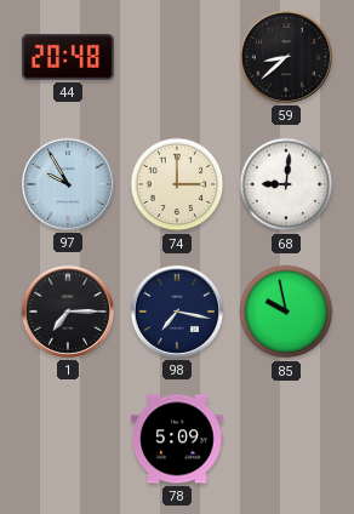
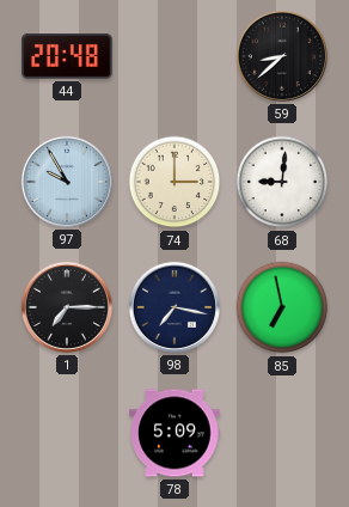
85: 9:58 -> 6:58
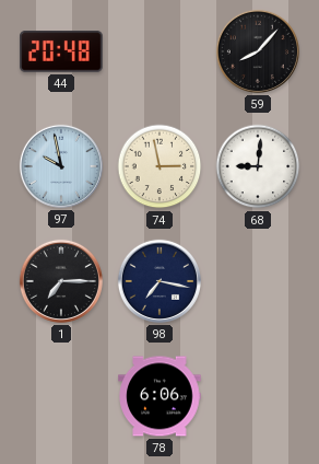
59: 8:38 -> 8:07
97: 9:55 -> 9:58
74: 3:00 -> 2:58
85: 6:58 -> none
78: 5:09 -> 6:06
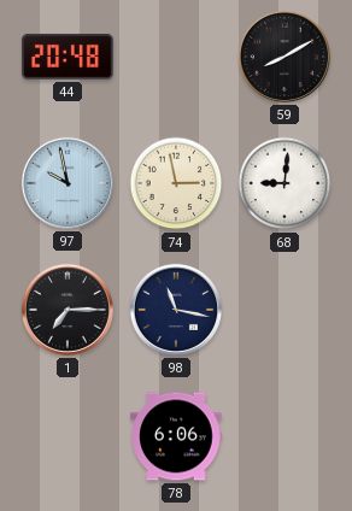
59: 8:07 -> 8:10
98: 7:17 -> 11:17
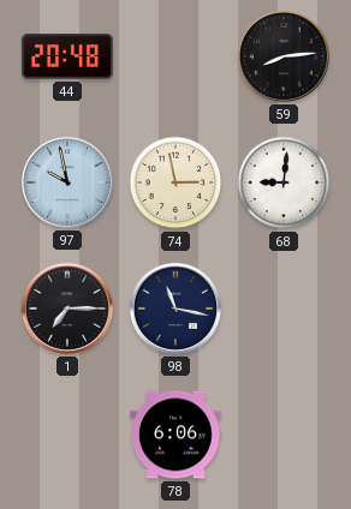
59: 8:10 -> 8:14
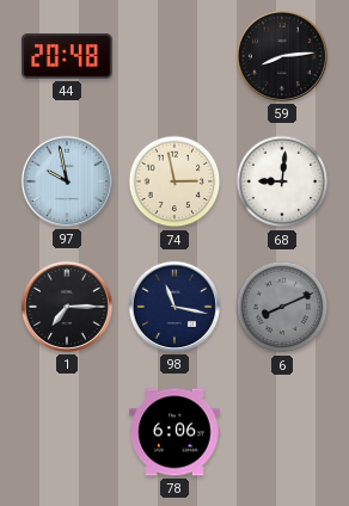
6: none -> 8:11
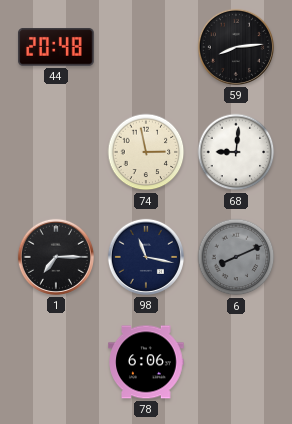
97: 9:58 -> none
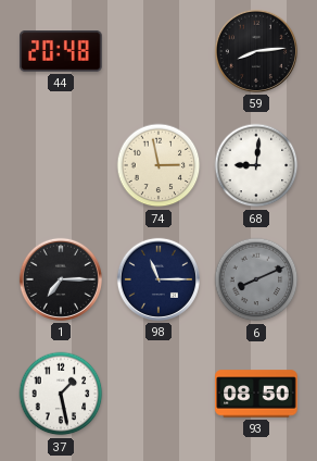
98: 11:17 -> 11:15
37: none -> 1:28
78: 6:06 -> none
93: none -> 08:50
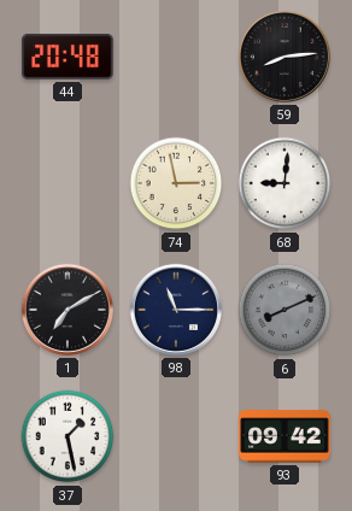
1: 7:15 -> 7:10
93: 08:50 -> 09:42
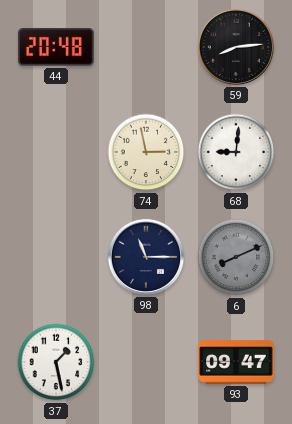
1: 7:10 -> none
93: 09:42 -> 09:47
